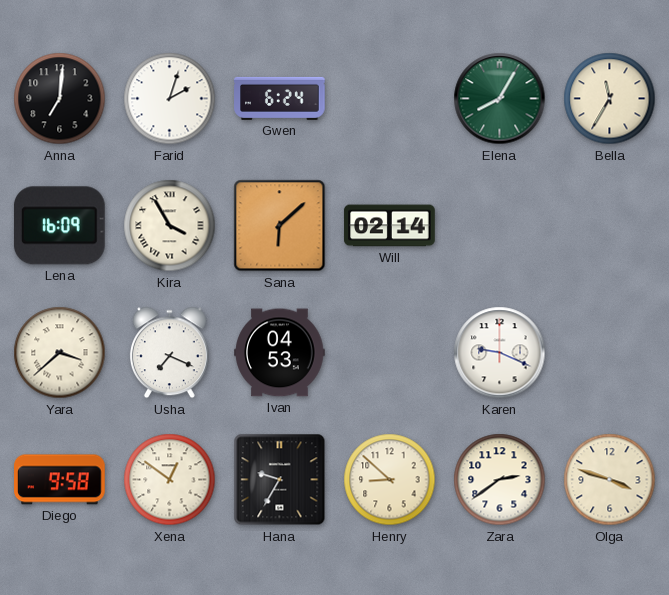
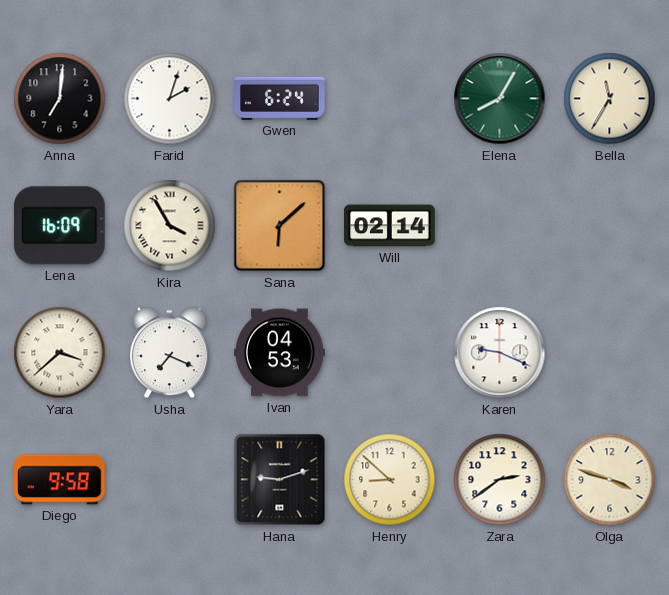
Xena: 12:51 -> none
Hana: 9:35 -> 9:12
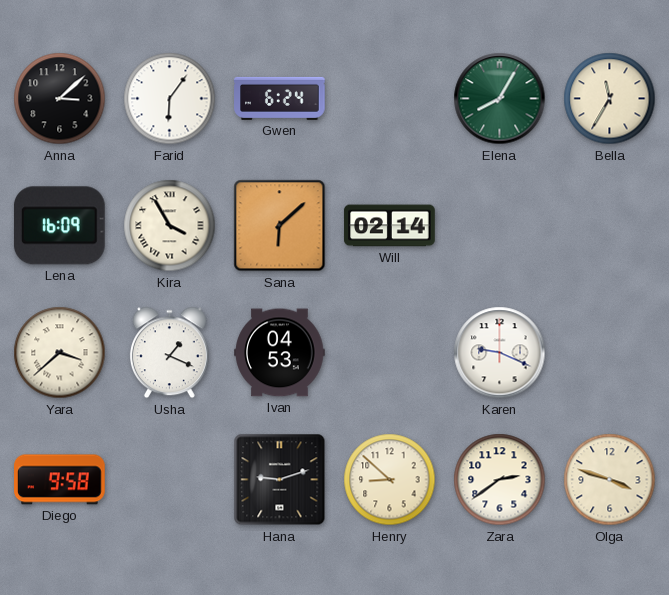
Anna: 7:01 -> 3:08
Farid: 2:03 -> 6:06
Usha: 7:19 -> 1:19
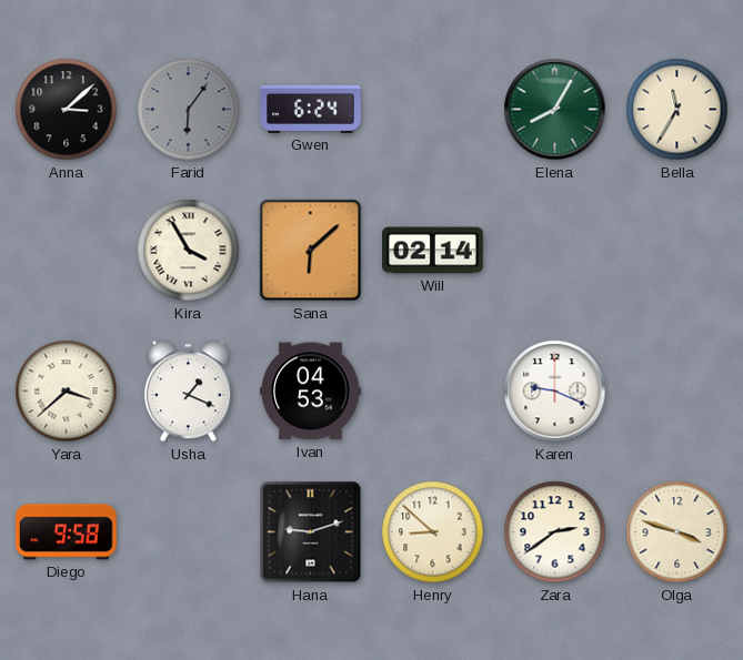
Farid dial: white -> grey
Lena: 16:09 -> none
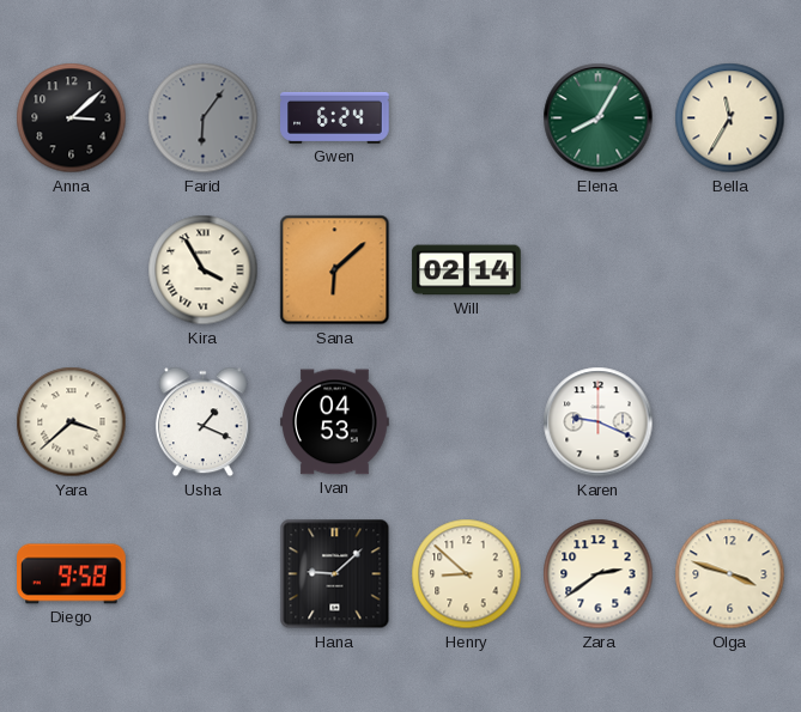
Hana: 9:12 -> 9:08
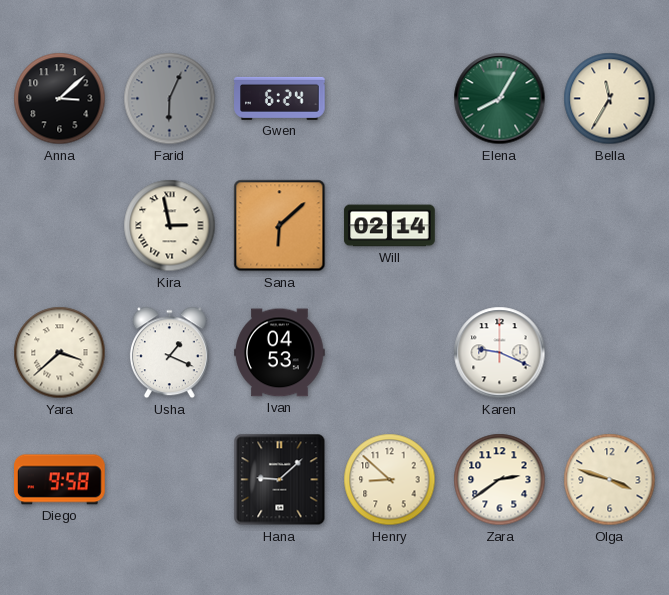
Farid: 6:06 -> 6:04
Kira: 3:55 -> 2:58
